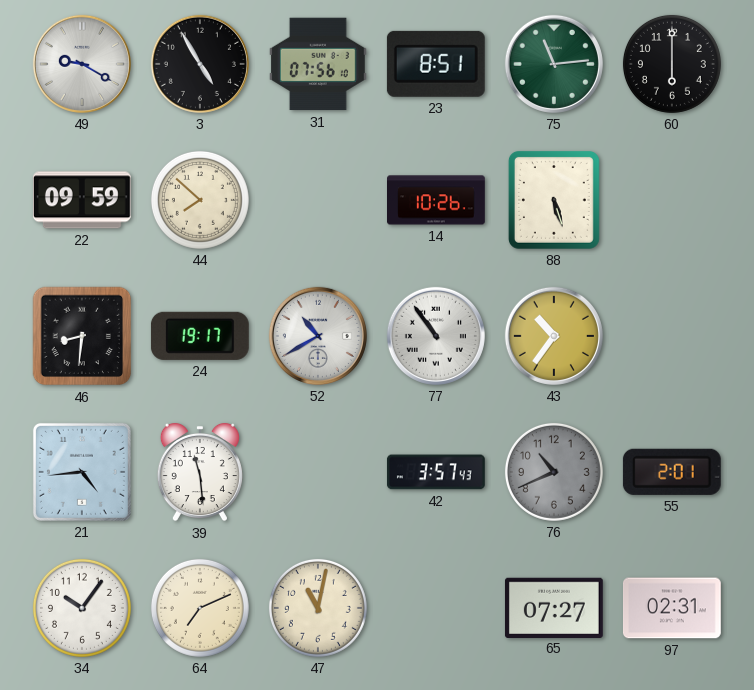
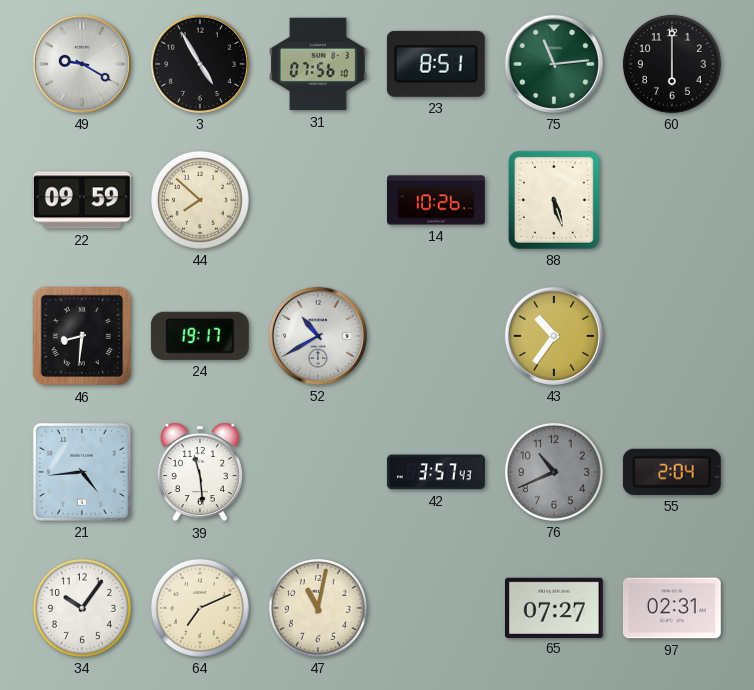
77: 10:54 -> none
55: 2:01 -> 2:04
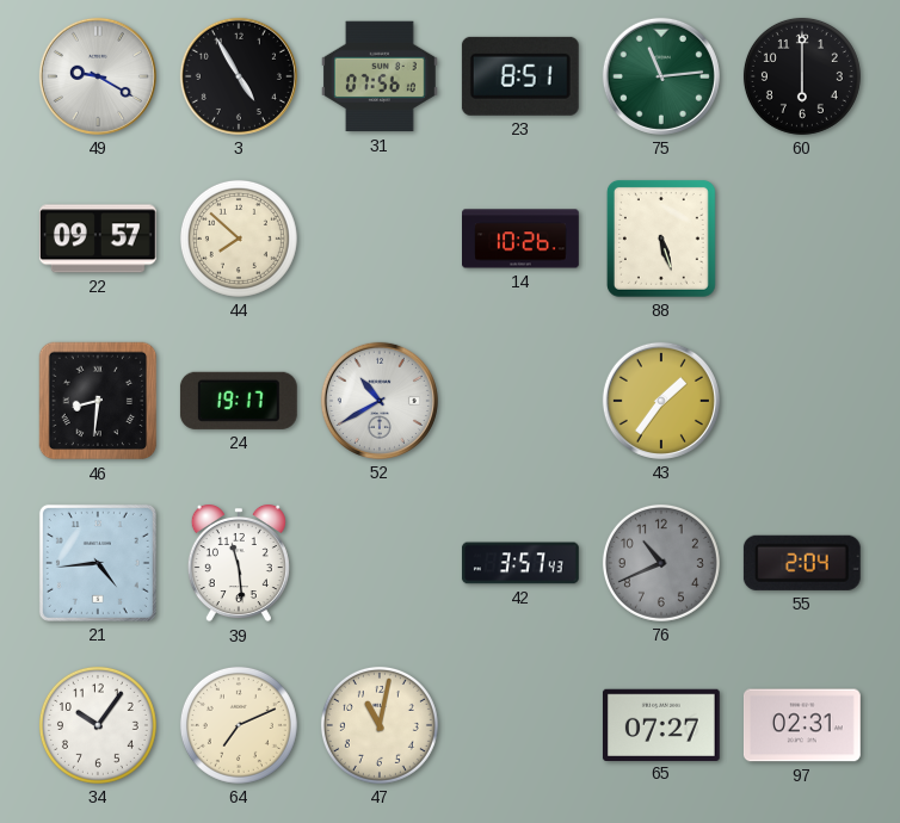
22: 09:59 -> 09:57
43: 10:36 -> 1:36
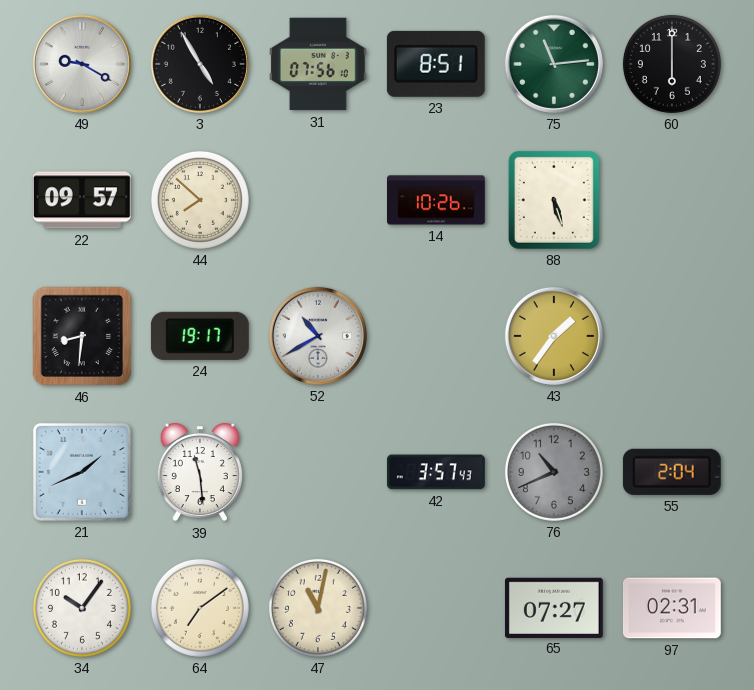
21: 4:44 -> 1:41
64: 7:11 -> 7:09
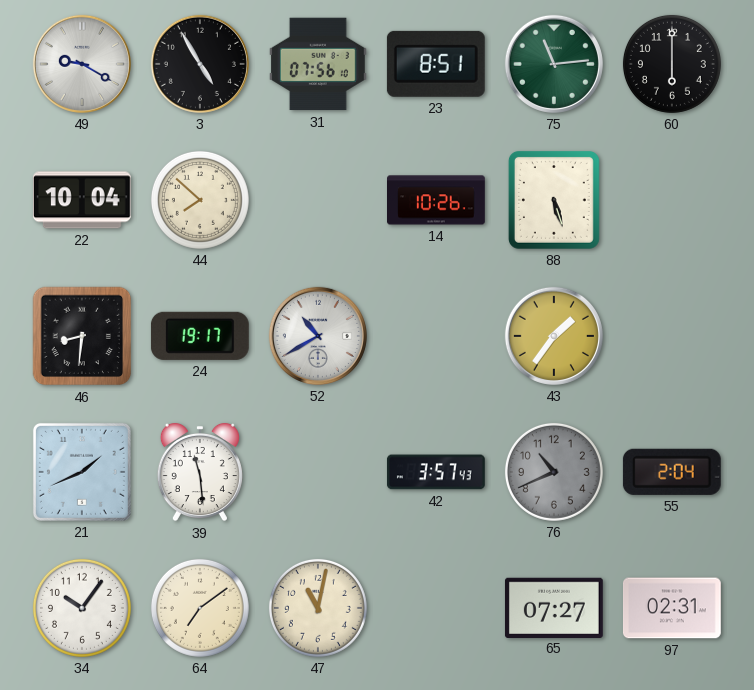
22: 09:57 -> 10:04
